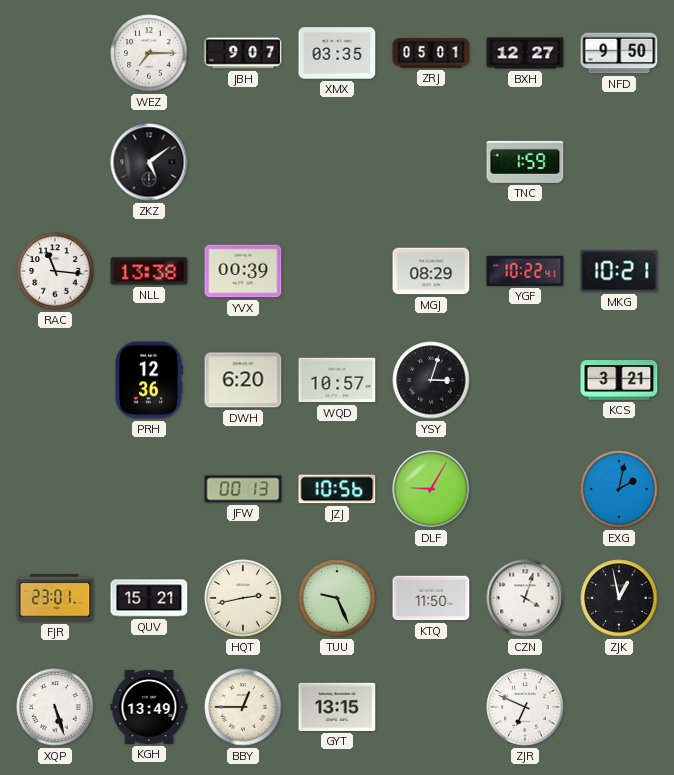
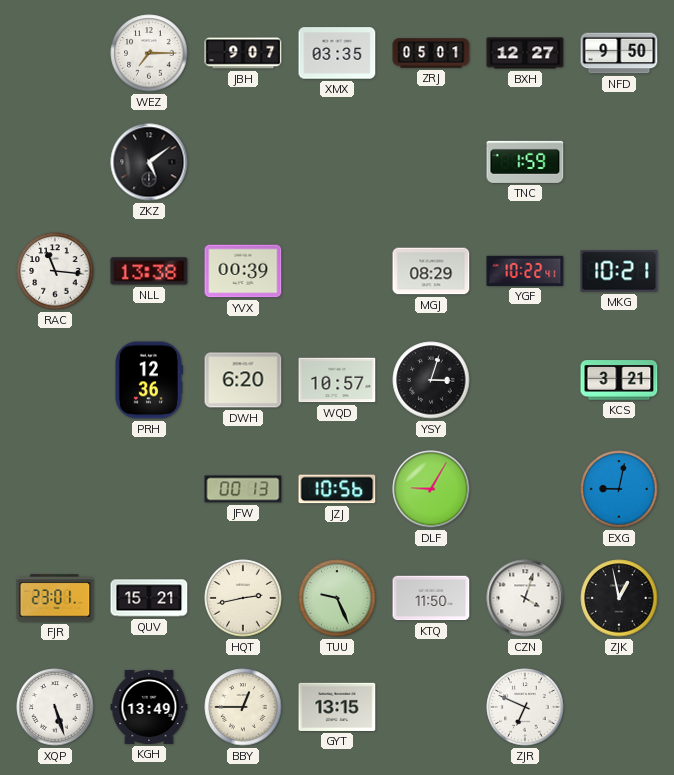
EXG: 2:02 -> 9:02
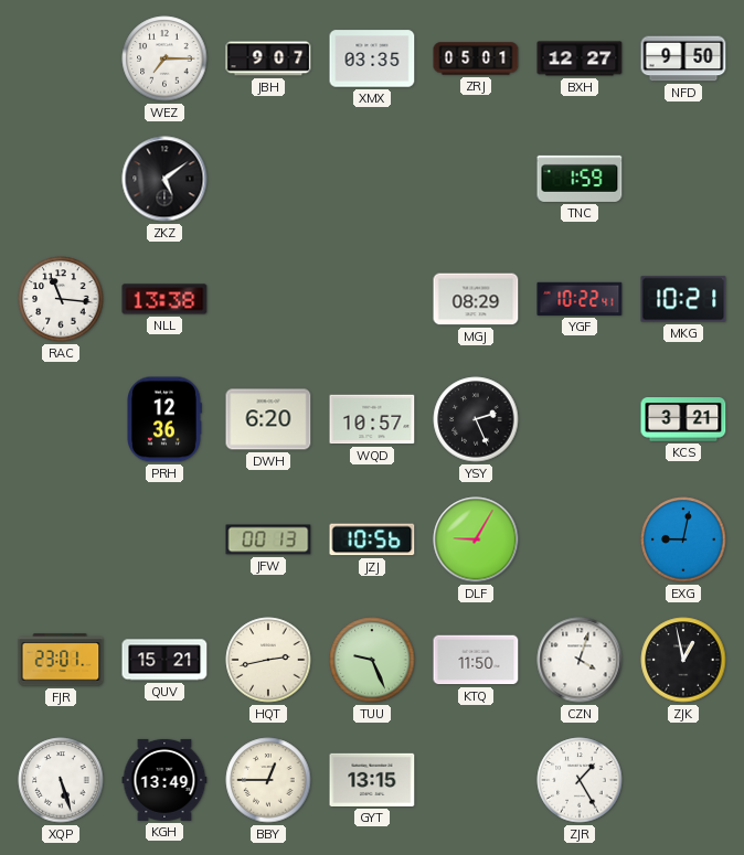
YVX: 00:39 -> none
YSY: 3:03 -> 2:26
ZJR: 6:49 -> 1:25
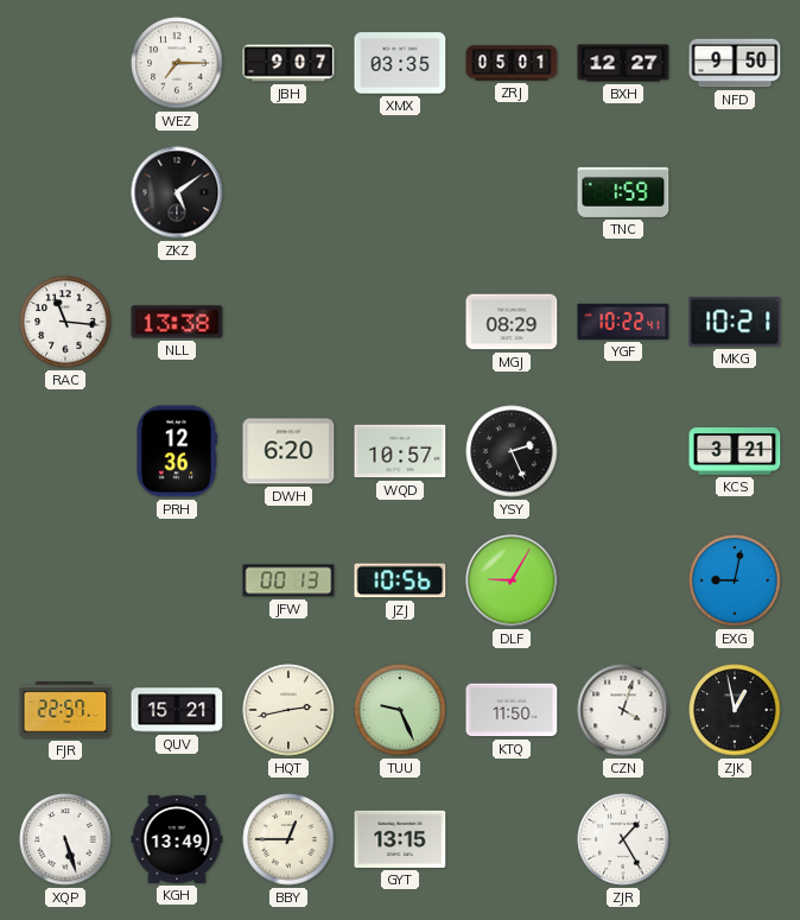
FJR: 23:01 -> 22:57
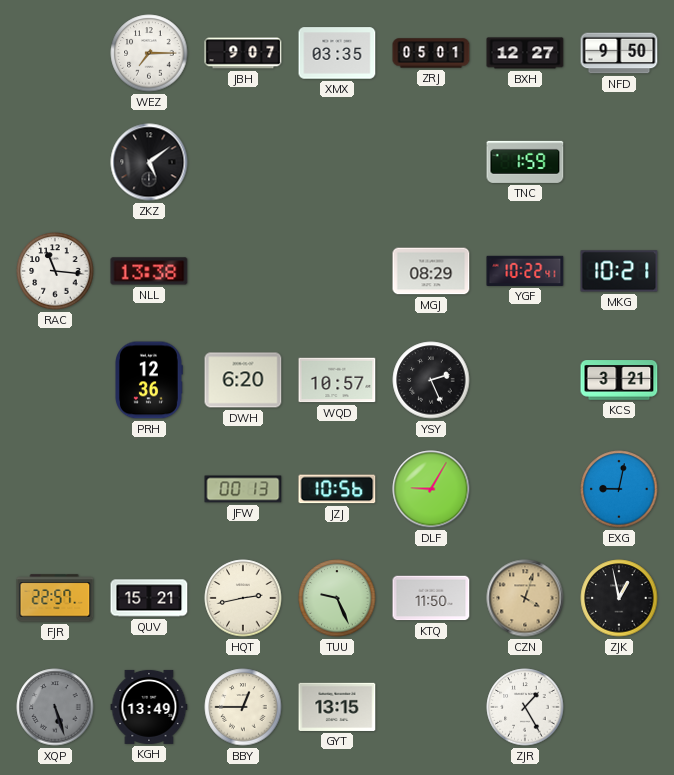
CZN dial: white -> champagne
XQP dial: white -> grey
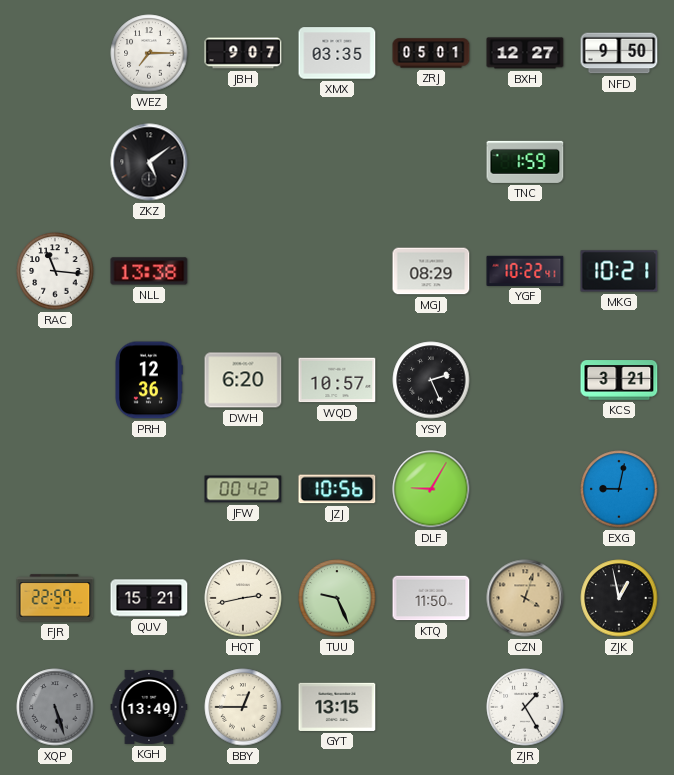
JFW: 00:13 -> 00:42
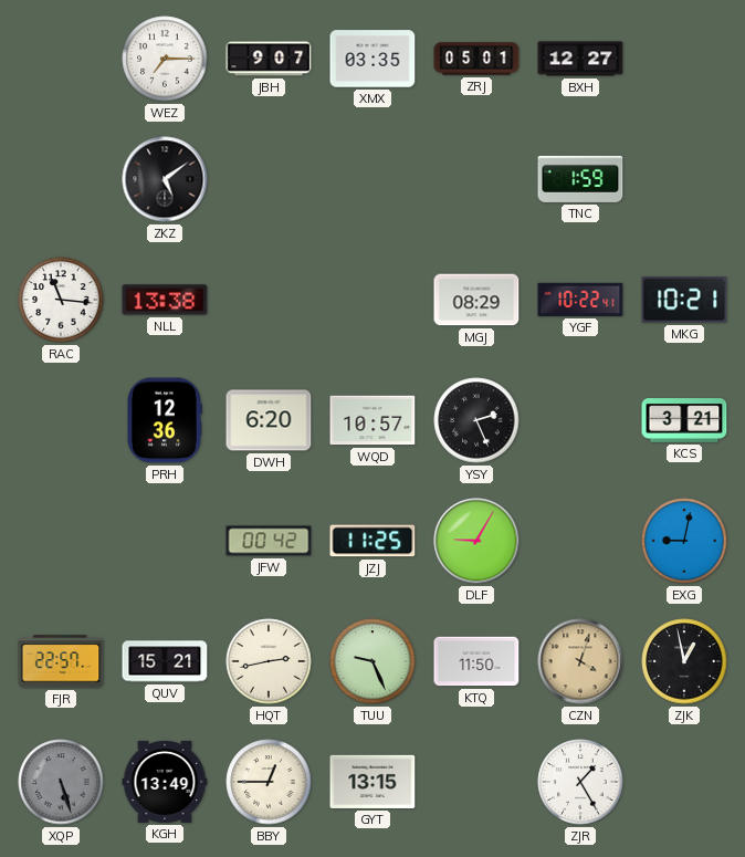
NFD: 9:50 -> none
JZJ: 10:56 -> 11:25
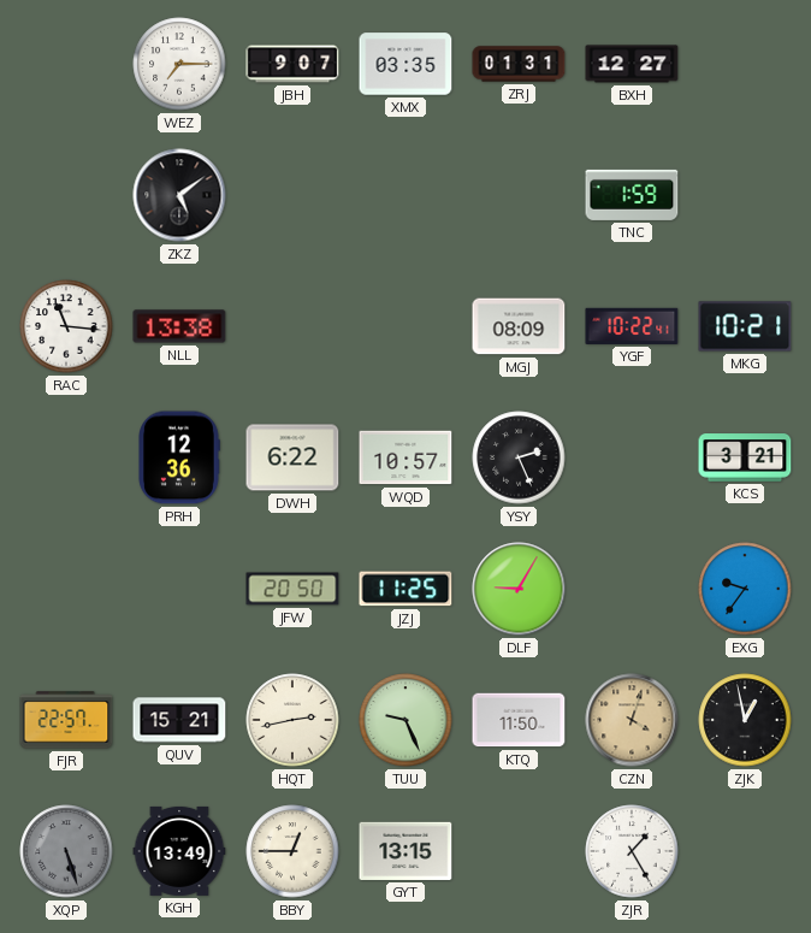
ZRJ: 05:01 -> 01:31
MGJ: 08:29 -> 08:09
DWH: 6:20 -> 6:22
JFW: 00:42 -> 20:50
EXG: 9:02 -> 9:36
